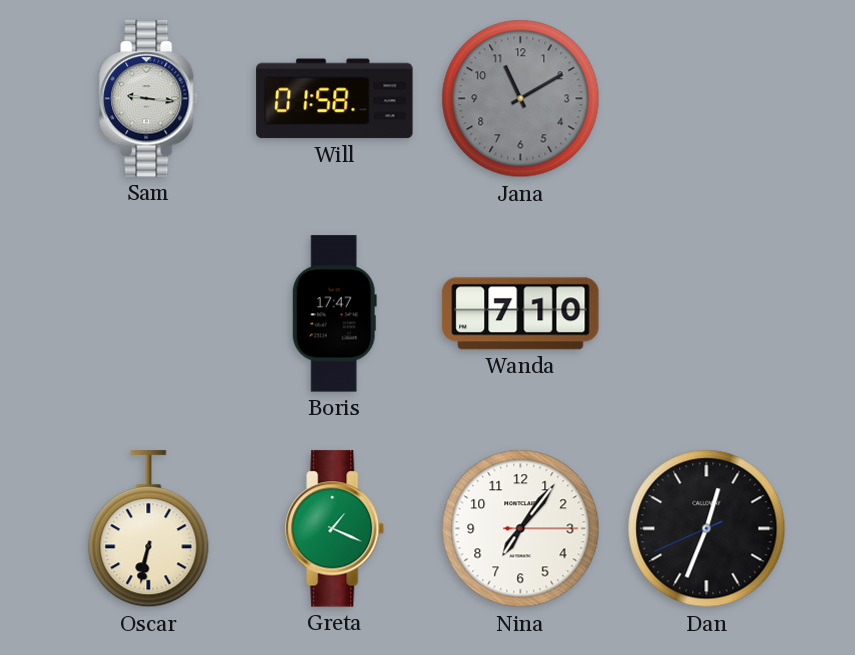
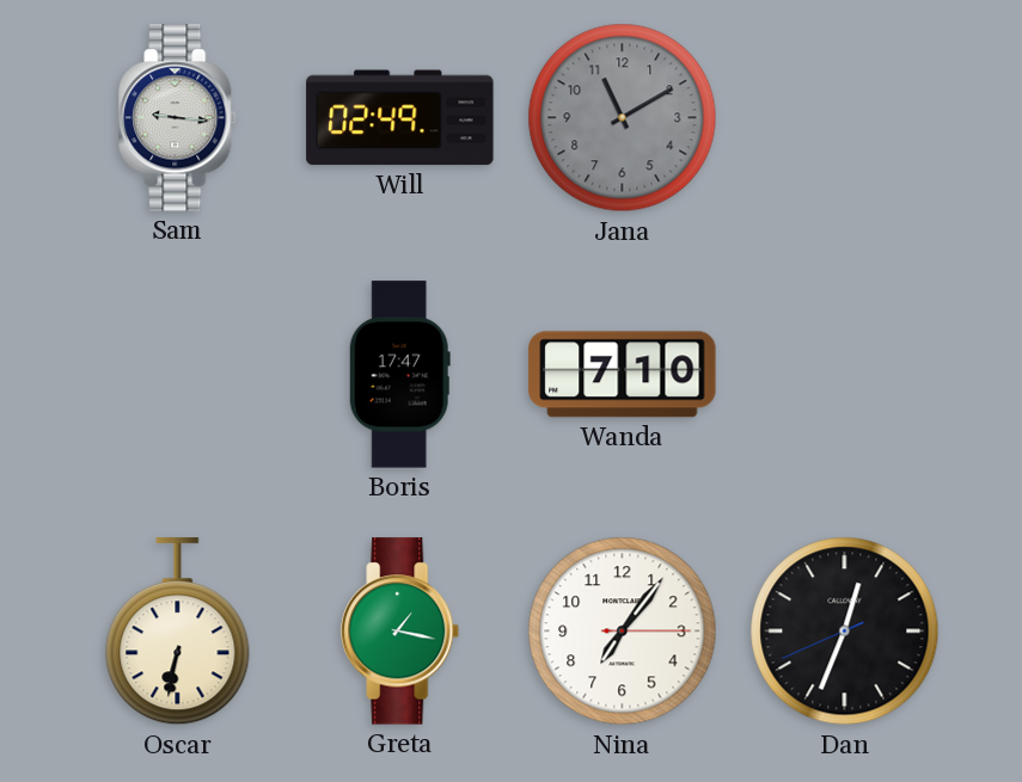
Will: 01:58 -> 02:49
Greta: 1:19 -> 1:17
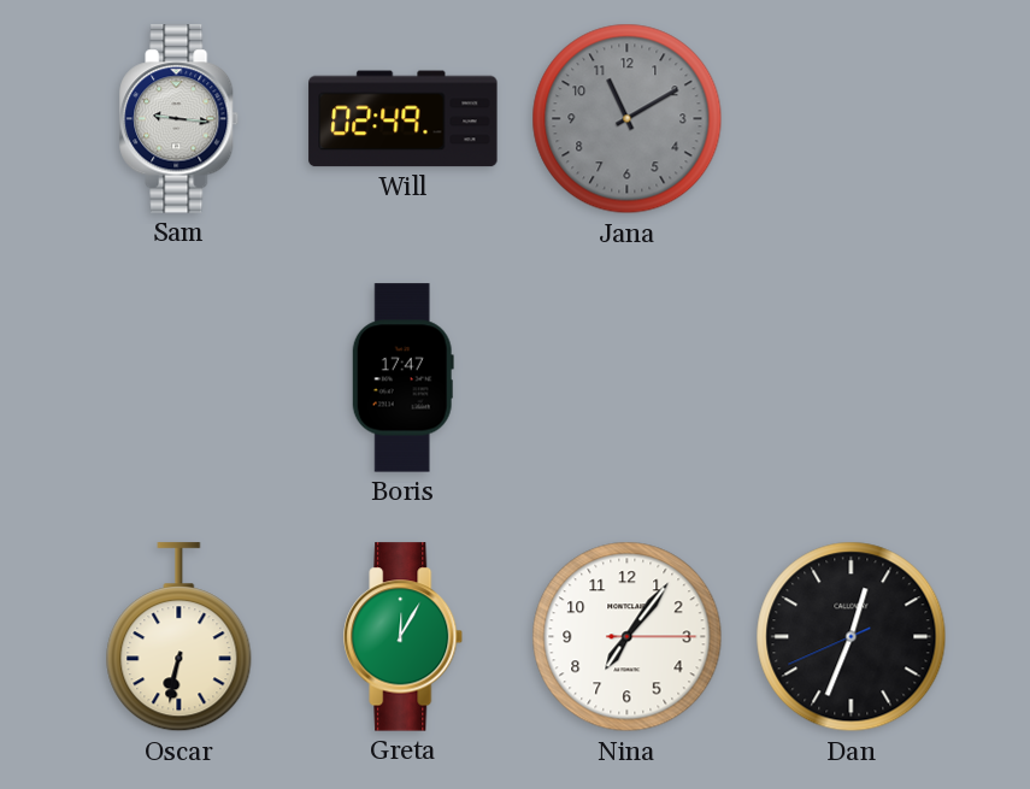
Wanda: 7:10 -> none
Greta: 1:17 -> 12:05
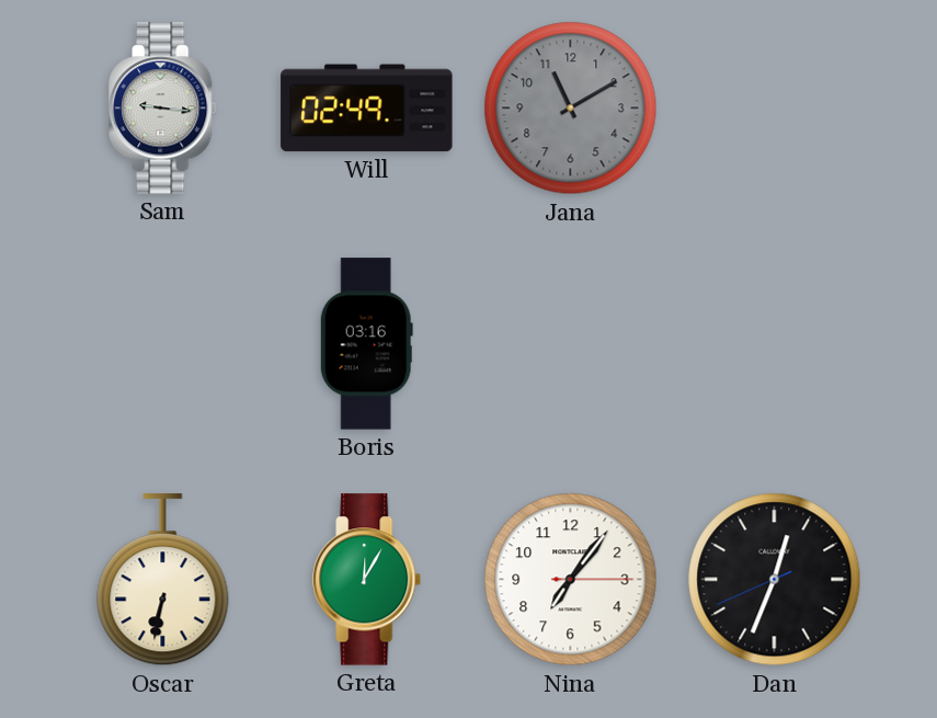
Boris: 17:47 -> 03:16
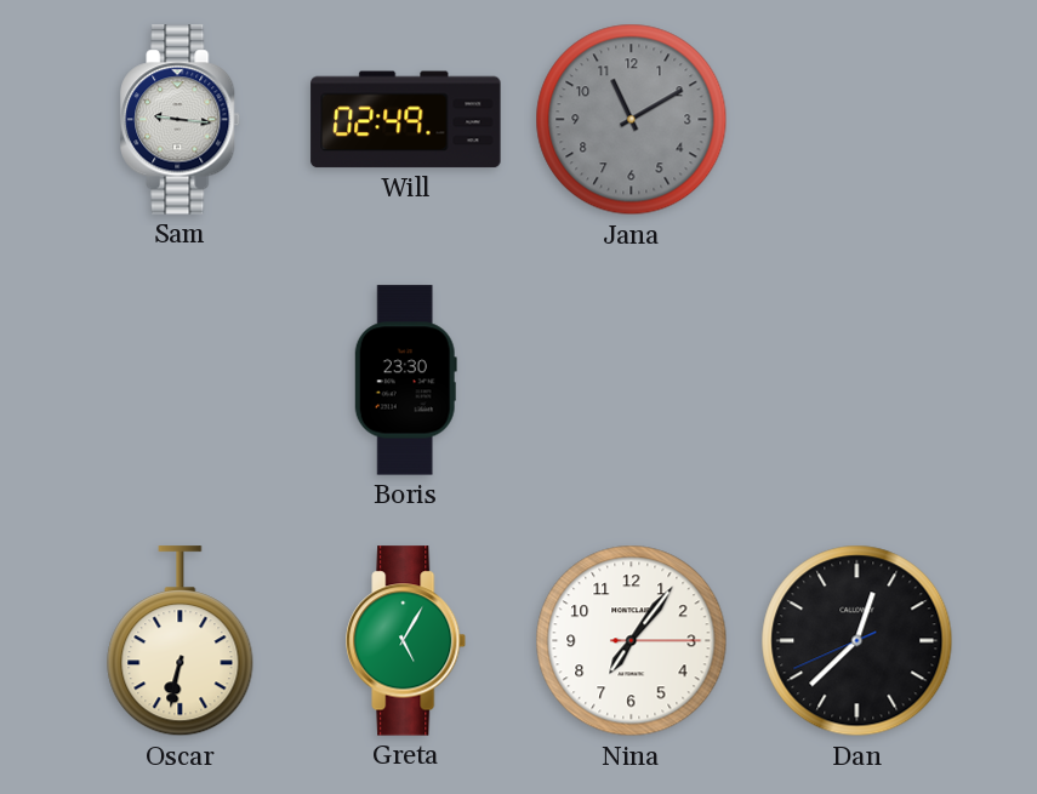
Boris: 03:16 -> 23:30
Greta: 12:05 -> 5:05
Dan: 12:33 -> 12:37
